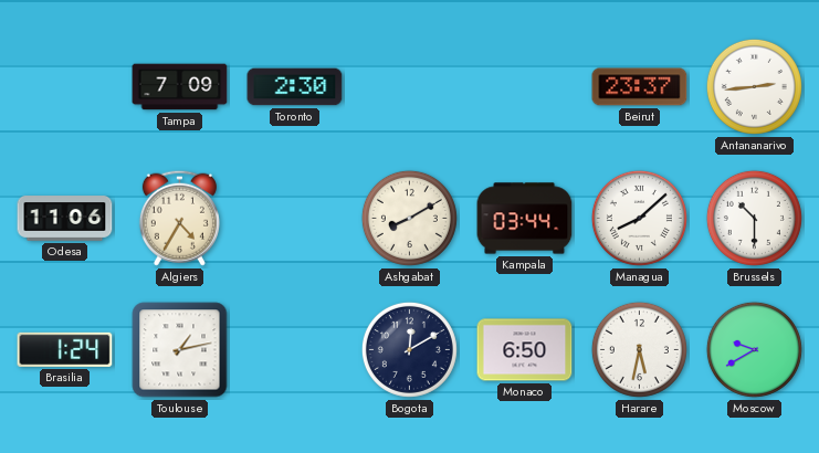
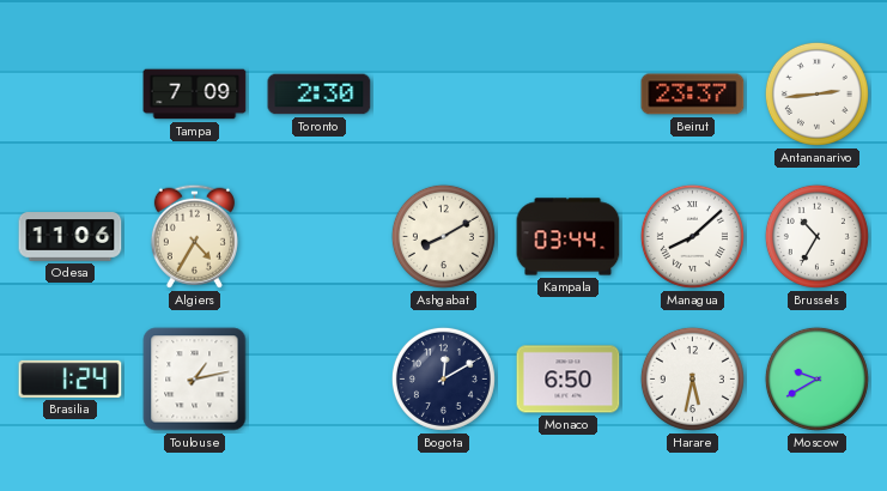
Brussels: 10:30 -> 10:35
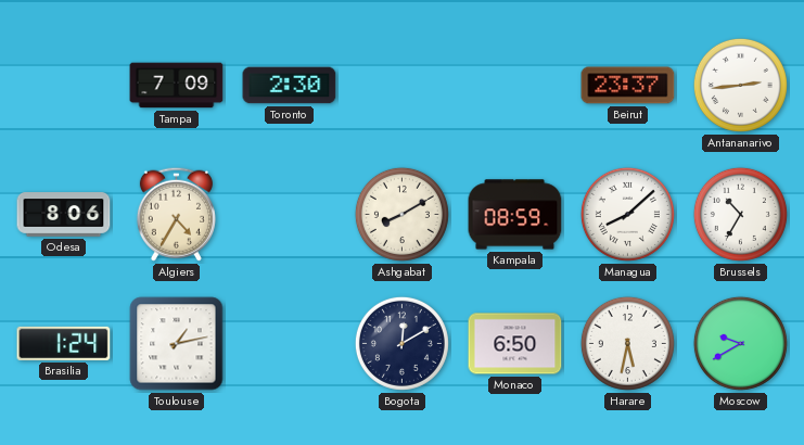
Odesa: 11:06 -> 8:06
Kampala: 03:44 -> 08:59
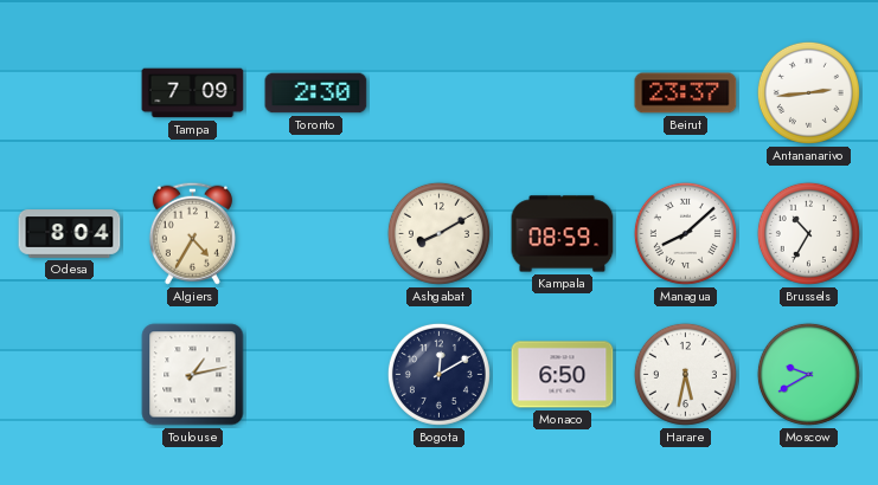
Odesa: 8:06 -> 8:04
Brasilia: 1:24 -> none
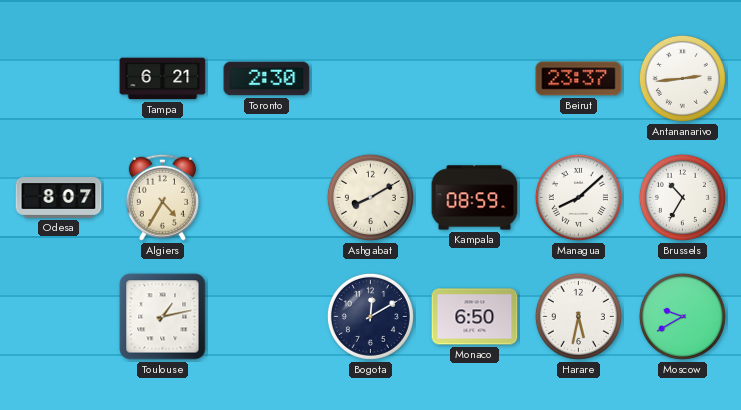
Tampa: 7:09 -> 6:21
Odesa: 8:04 -> 8:07
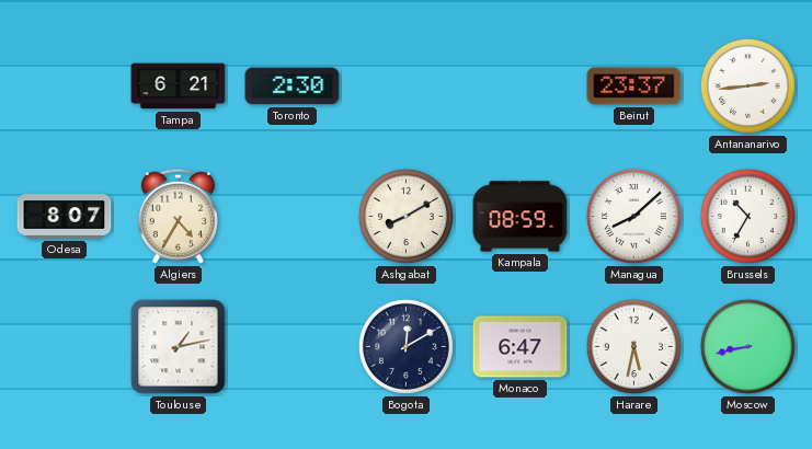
Monaco: 6:50 -> 6:47
Moscow: 9:40 -> 8:43
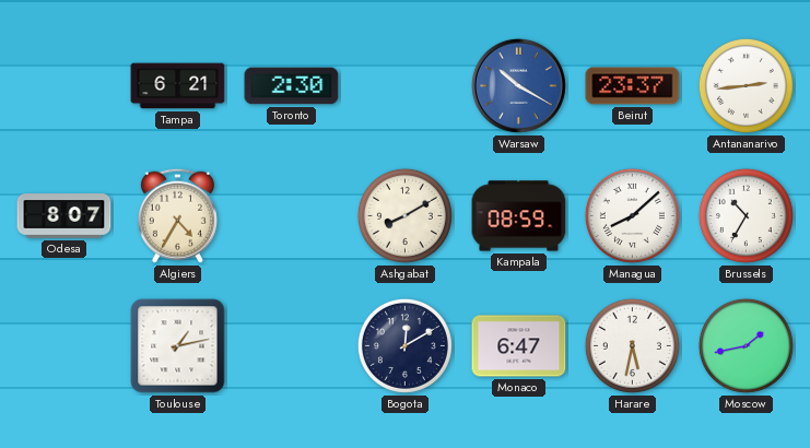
Warsaw: none -> 10:20
Moscow: 8:43 -> 1:43
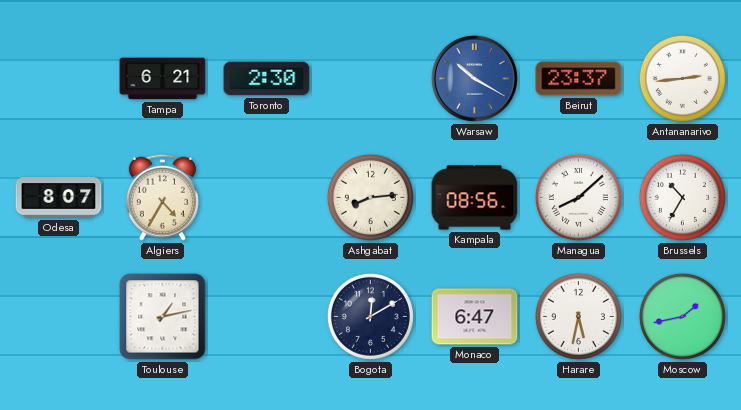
Ashgabat: 8:10 -> 8:14
Kampala: 08:59 -> 08:56
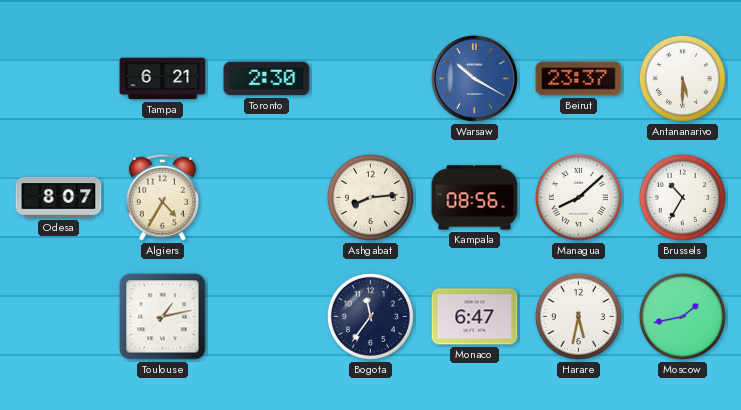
Antananarivo: 2:44 -> 5:30
Bogota: 12:10 -> 11:36
